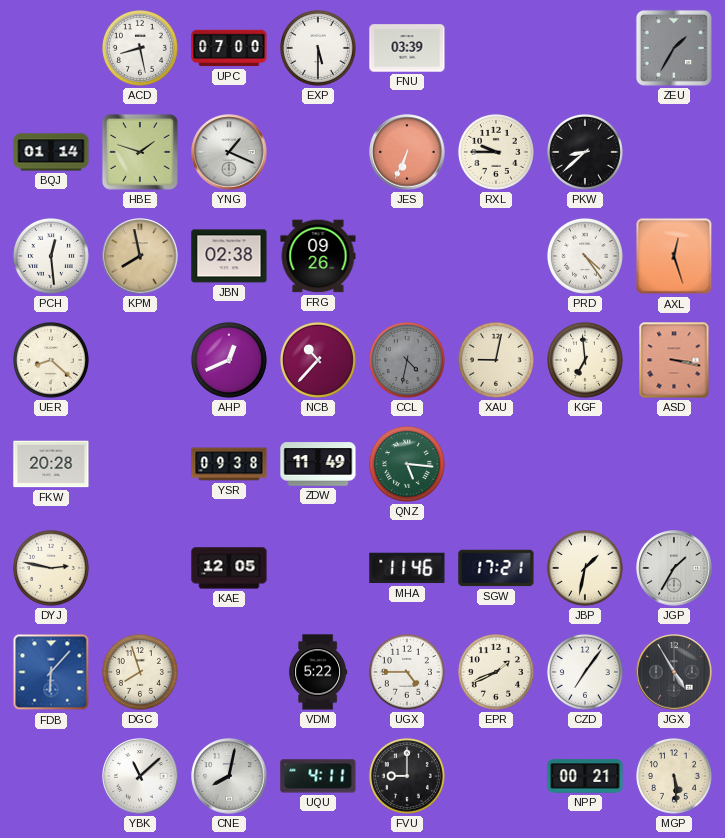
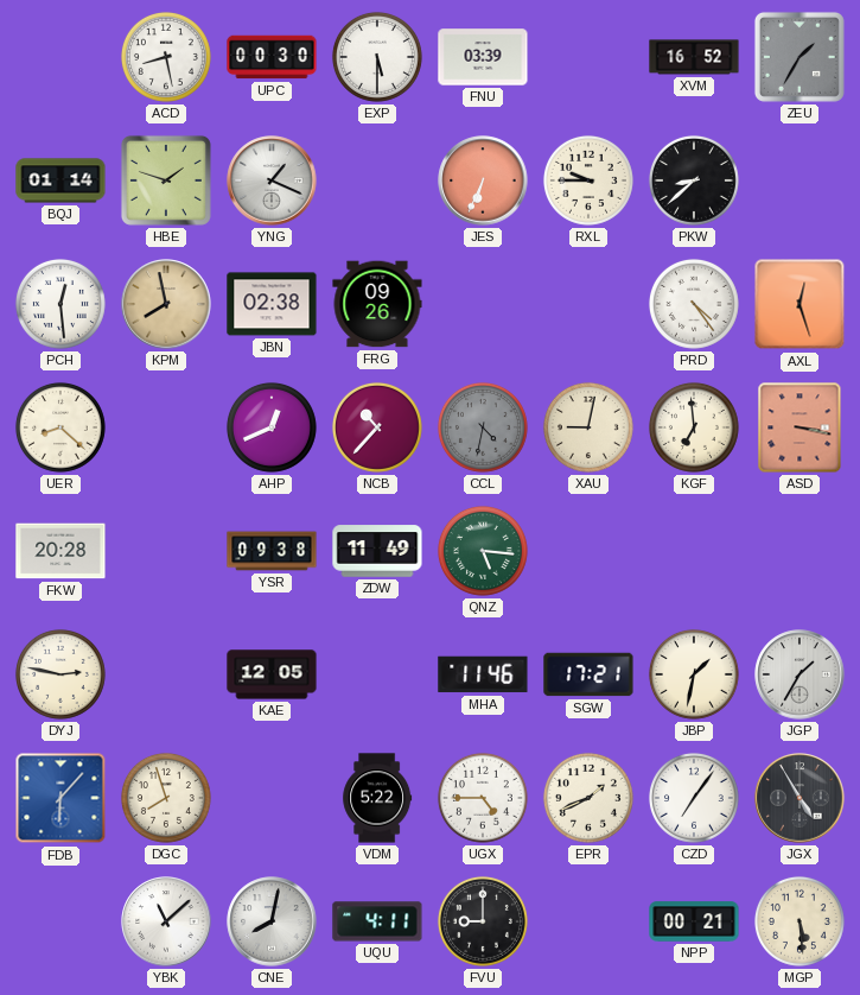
UPC: 07:00 -> 00:30
XVM: none -> 16:52
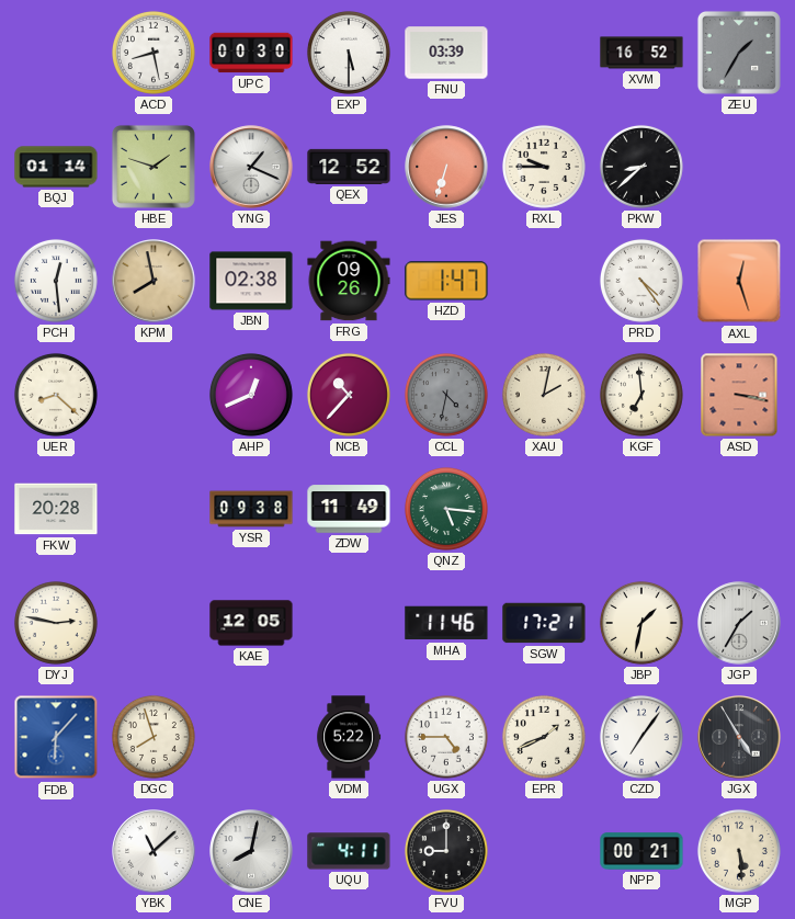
QEX: none -> 12:52
JES: 6:34 -> 6:33
HZD: none -> 1:47
XAU: 9:02 -> 2:02
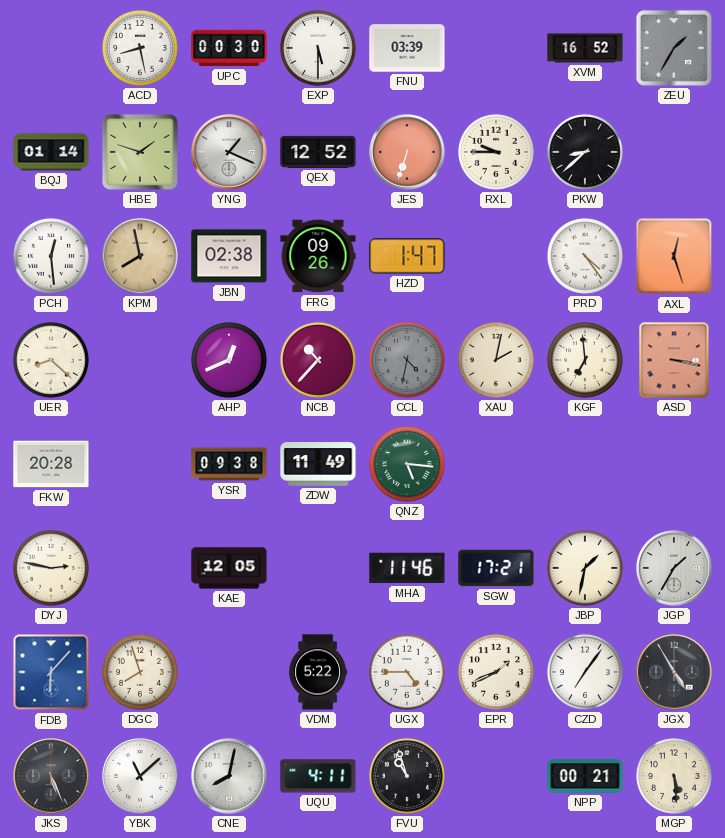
JKS: none -> 5:26
FVU: 9:00 -> 10:57
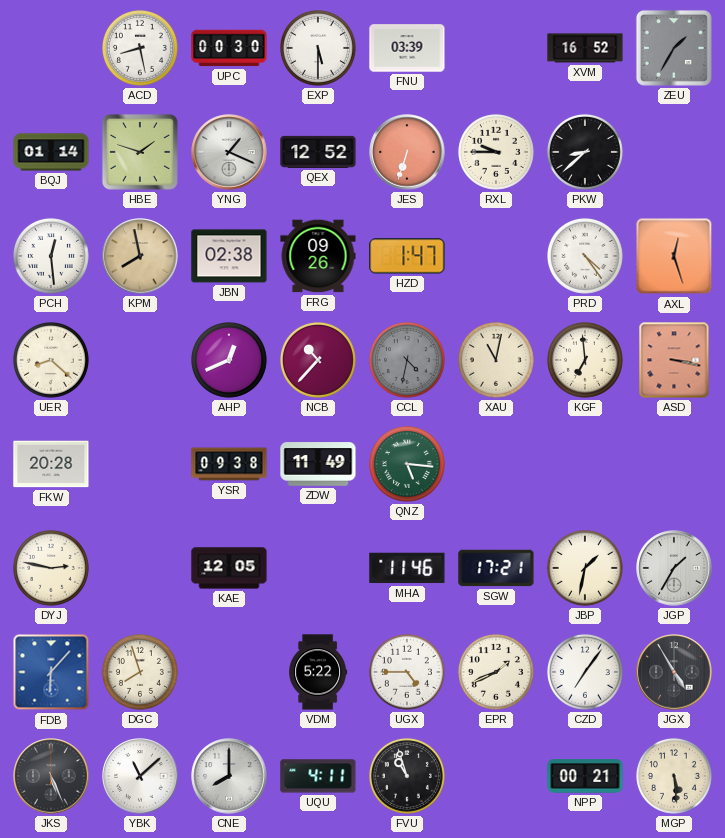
XAU: 2:02 -> 11:02
CNE: 8:02 -> 8:00
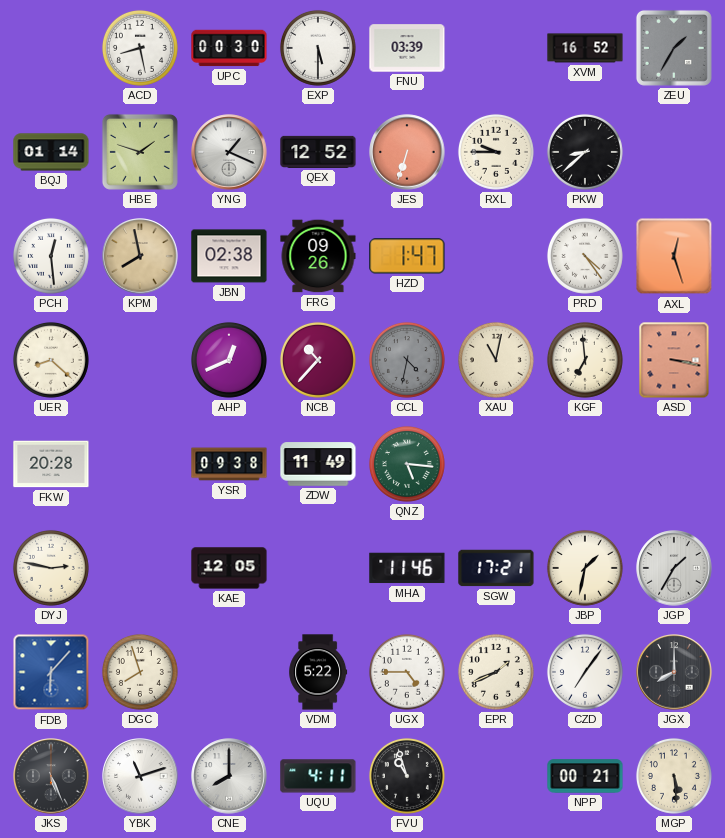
JGX: 4:55 -> 8:00
YBK: 11:08 -> 11:12
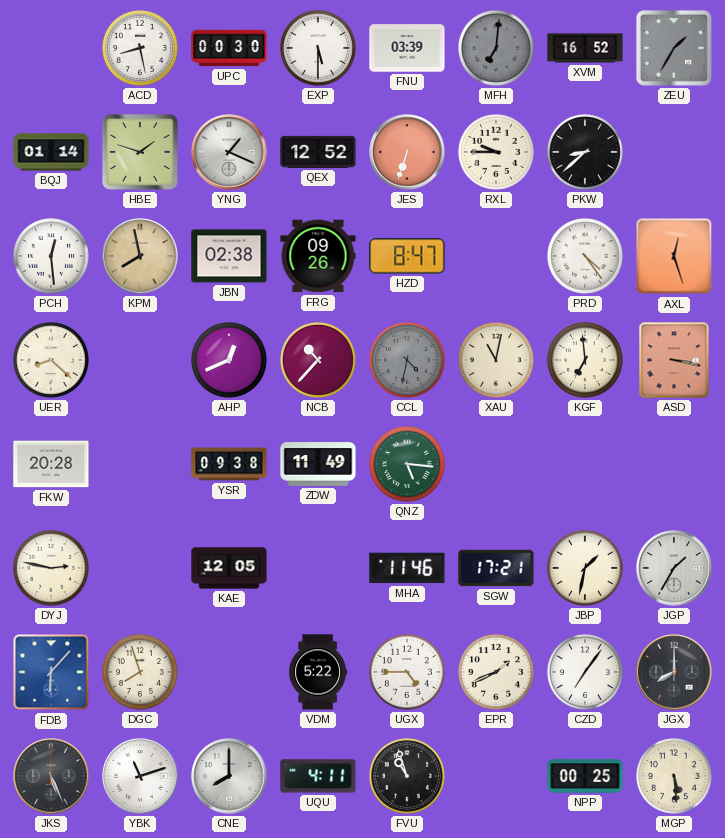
MFH: none -> 7:01
HZD: 1:47 -> 8:47
NPP: 00:21 -> 00:25
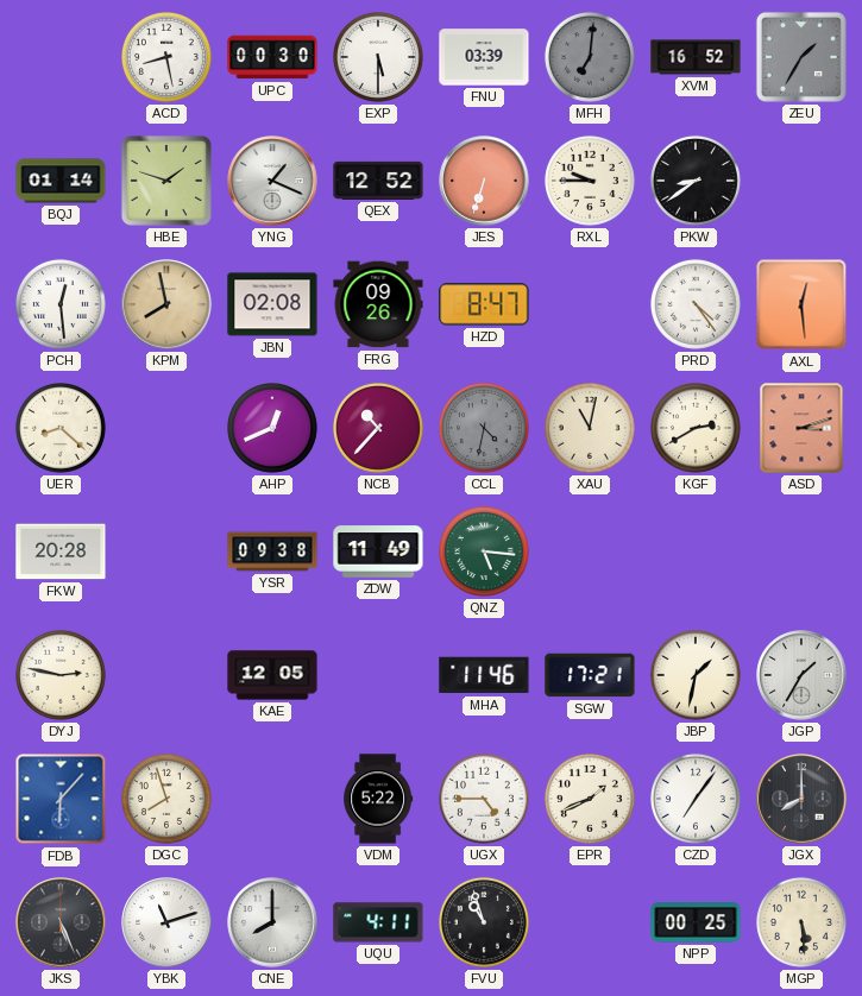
PKW: 8:38 -> 8:39
JBN: 02:38 -> 02:08
AXL: 12:27 -> 12:29
KGF: 6:59 -> 2:40
ASD: 3:17 -> 3:12
